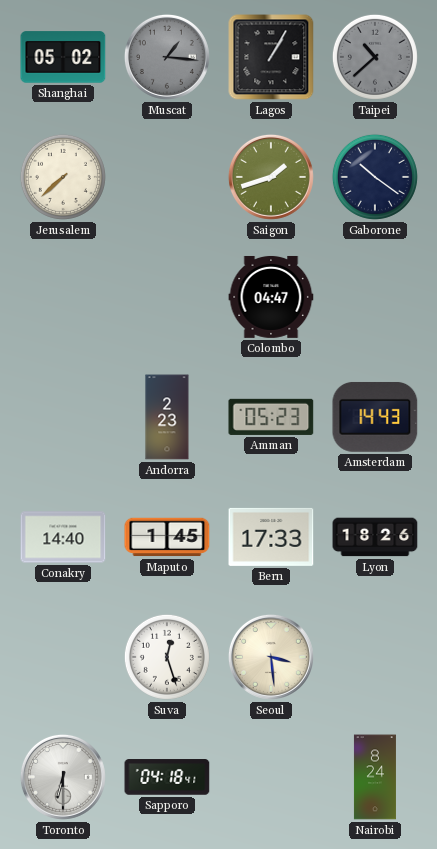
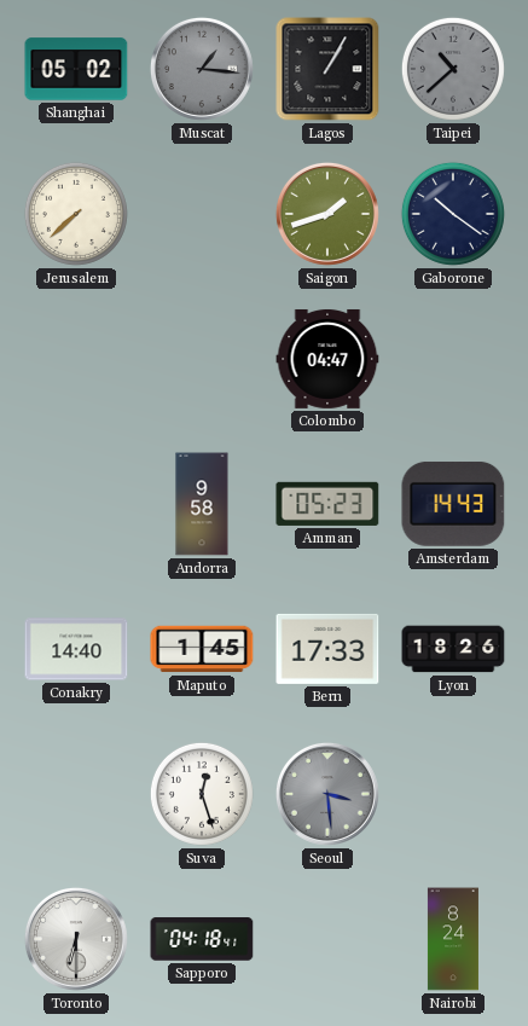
Andorra: 2:23 -> 9:58
Seoul dial: cream -> grey
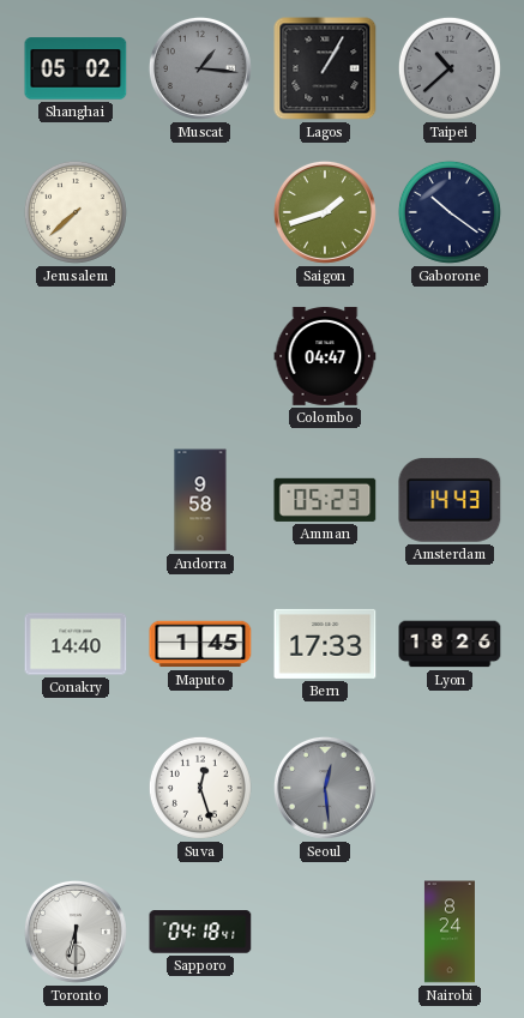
Seoul: 3:29 -> 12:29
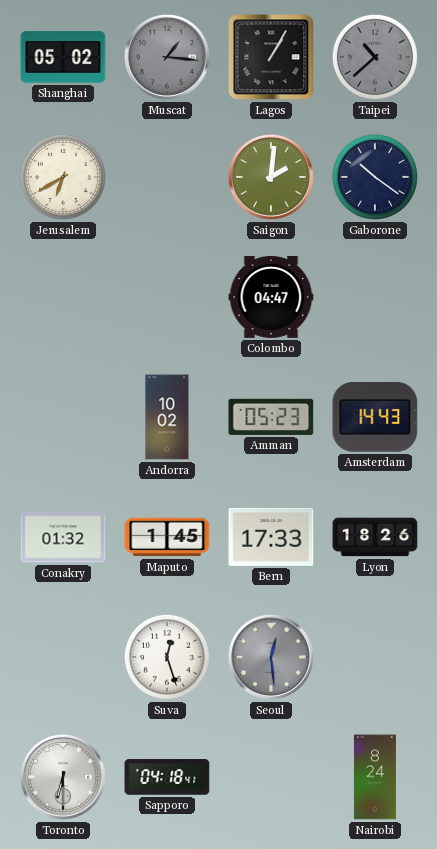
Jerusalem: 7:38 -> 6:40
Saigon: 1:42 -> 2:01
Andorra: 9:58 -> 10:02
Conakry: 14:40 -> 01:32
